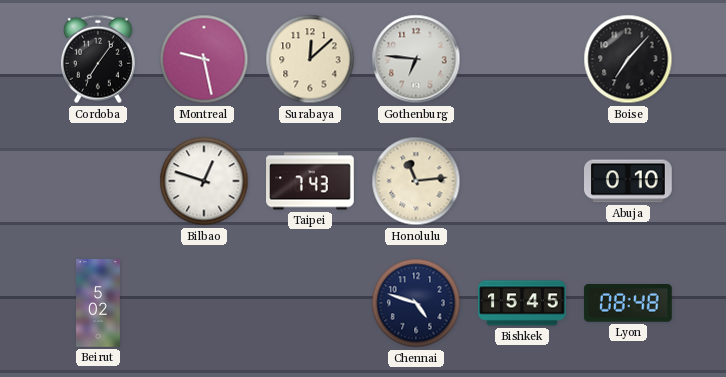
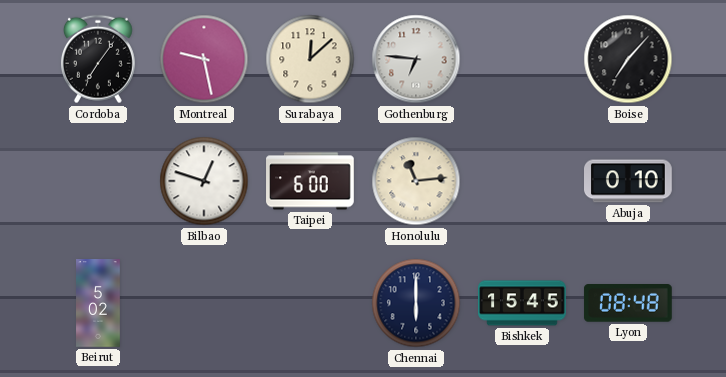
Taipei: 7:43 -> 6:00
Chennai: 4:48 -> 6:00
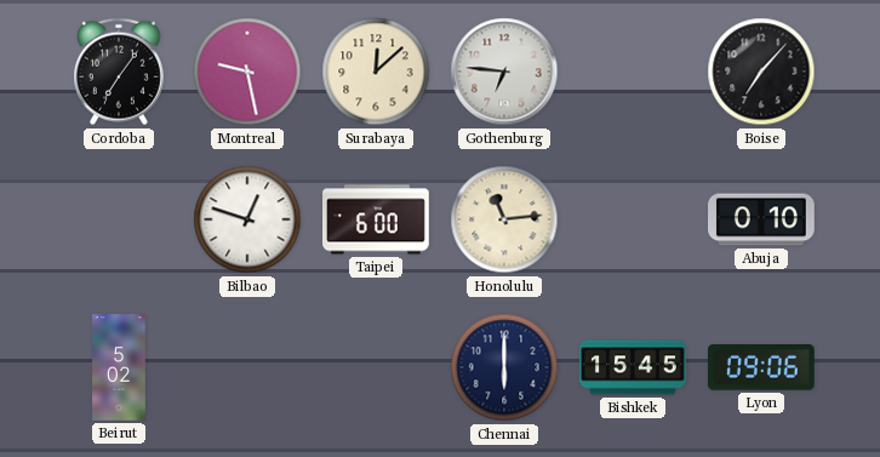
Lyon: 08:48 -> 09:06
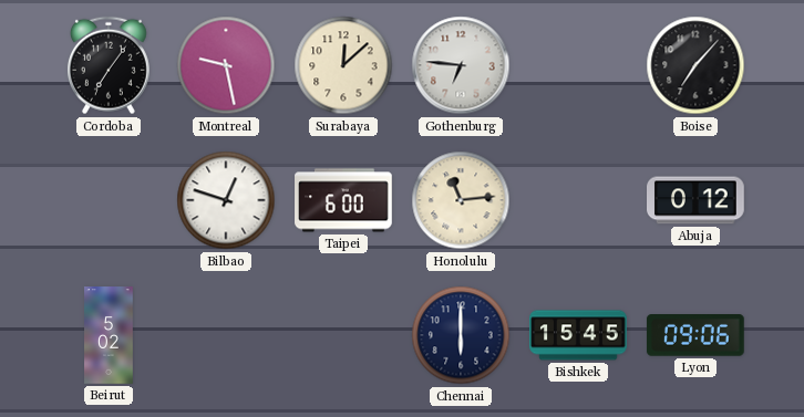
Abuja: 0:10 -> 0:12
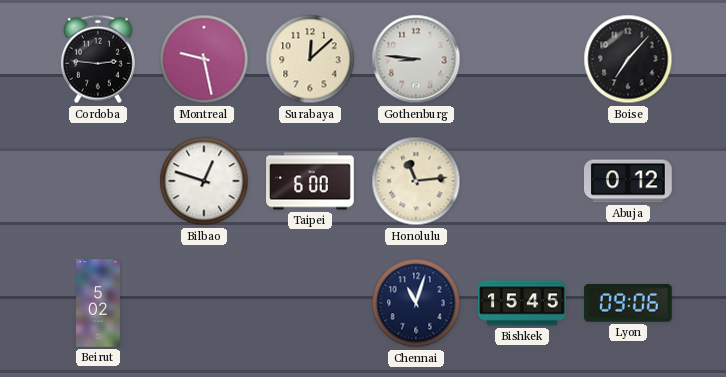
Cordoba: 7:06 -> 2:46
Gothenburg: 6:46 -> 8:46
Chennai: 6:00 -> 11:03
